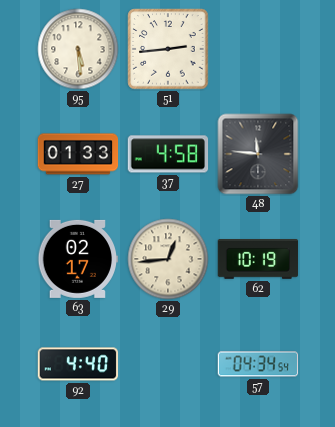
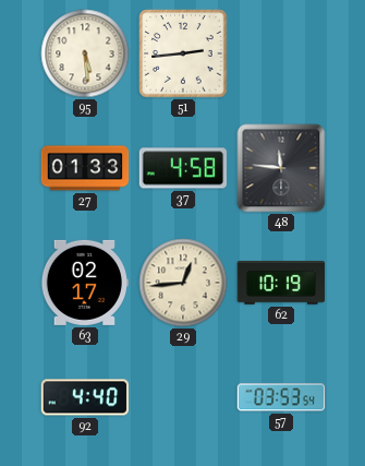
57: 04:34 -> 03:53
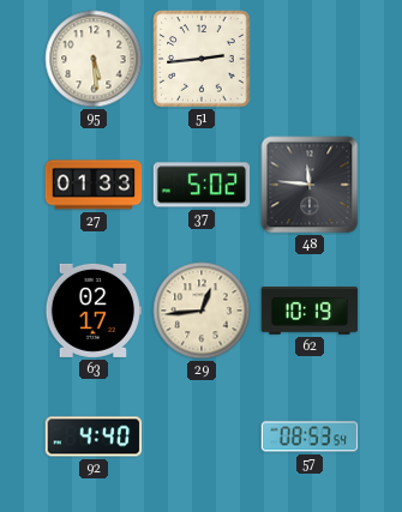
37: 4:58 -> 5:02
57: 03:53 -> 08:53
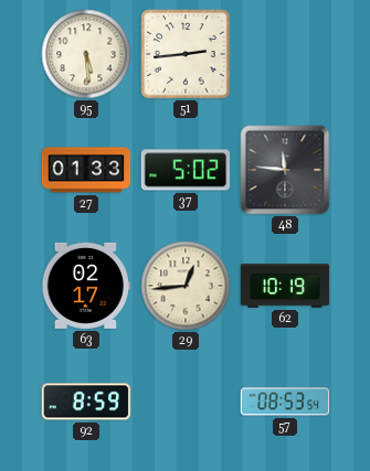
92: 4:40 -> 8:59
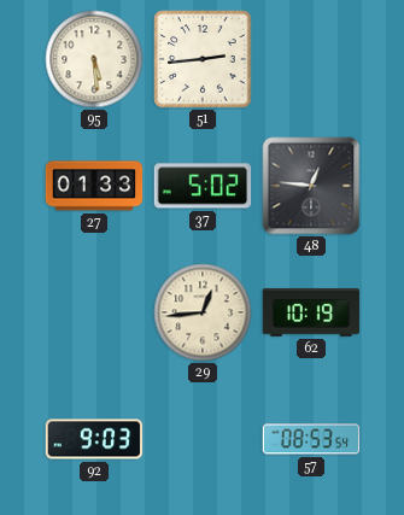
48: 11:46 -> 12:46
63: 02:17 -> none
92: 8:59 -> 9:03
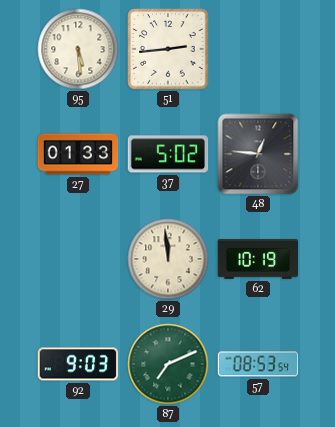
29: 12:44 -> 11:59
87: none -> 7:11
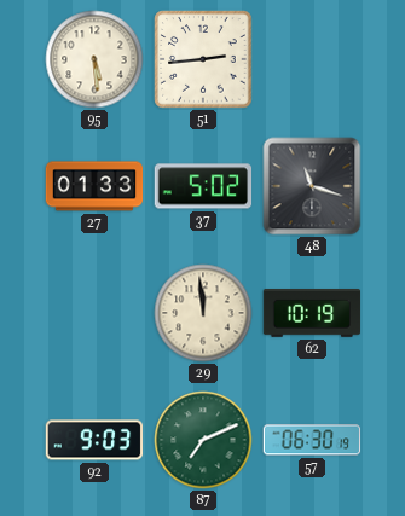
48: 12:46 -> 11:18
57: 08:53 -> 06:30
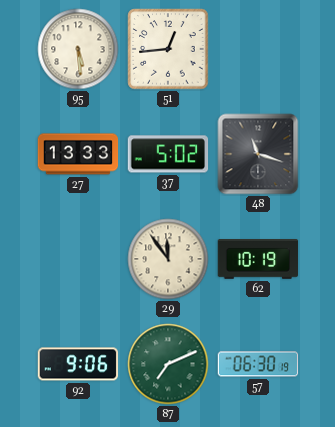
51: 2:44 -> 12:44
27: 01:33 -> 13:33
29: 11:59 -> 11:54
92: 9:03 -> 9:06
